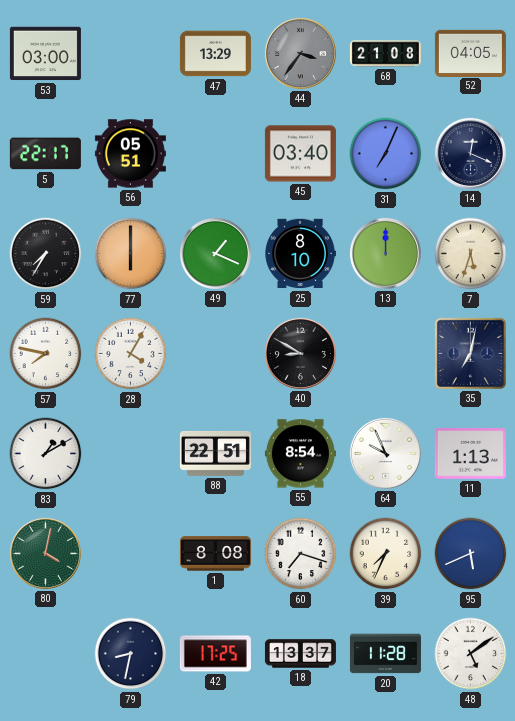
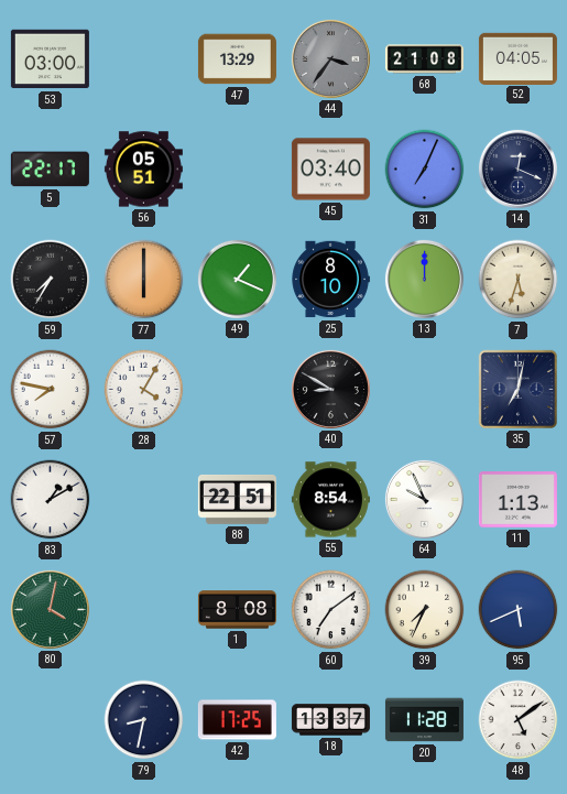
60: 7:18 -> 7:09
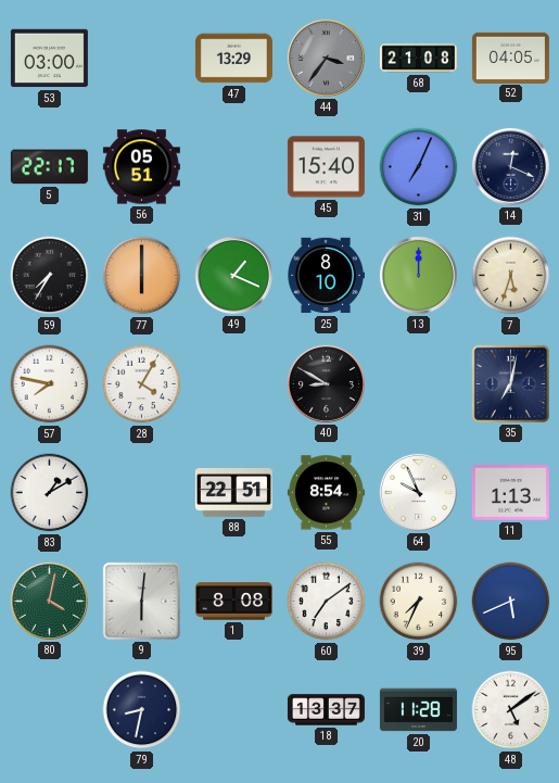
45: 03:40 -> 15:40
9: none -> 6:01
42: 17:25 -> none
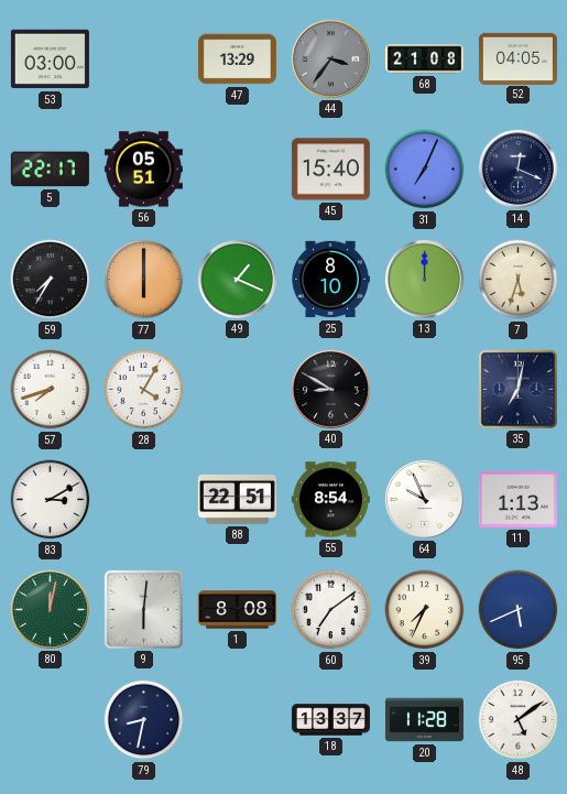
57: 7:47 -> 7:42
83: 1:10 -> 3:10
80: 4:02 -> 12:02
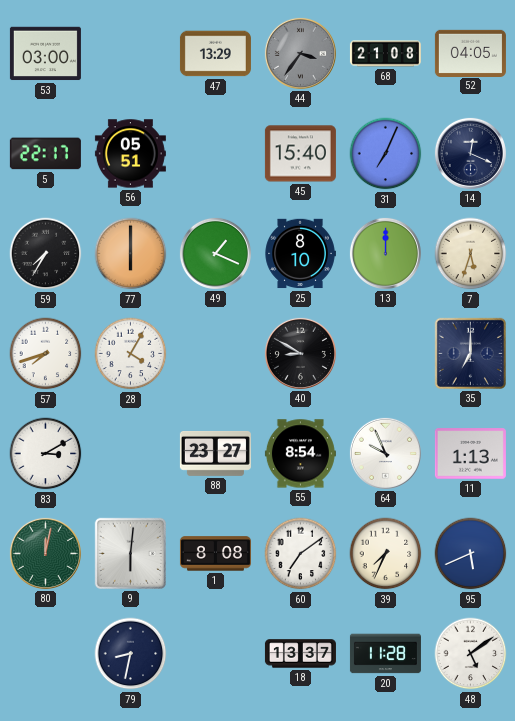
35: 7:02 -> 7:00
88: 22:51 -> 23:27
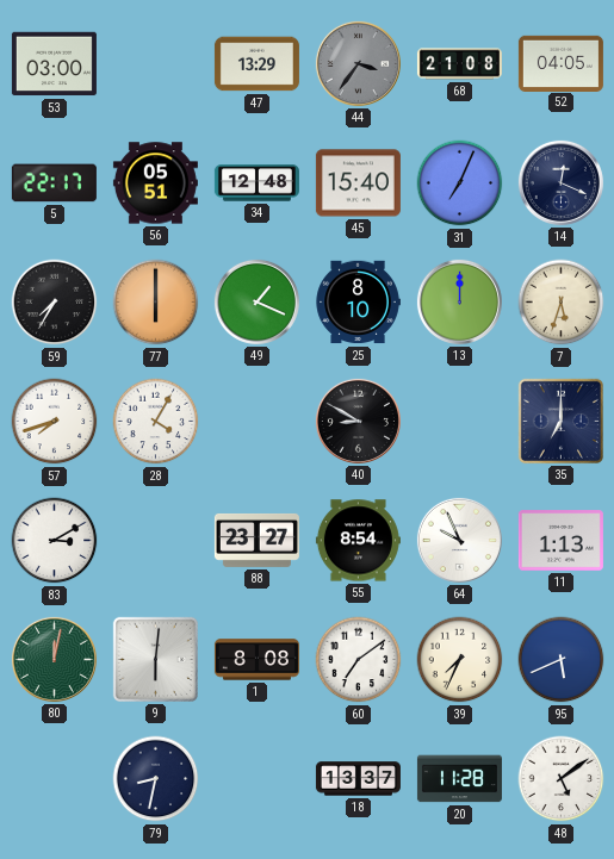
34: none -> 12:48
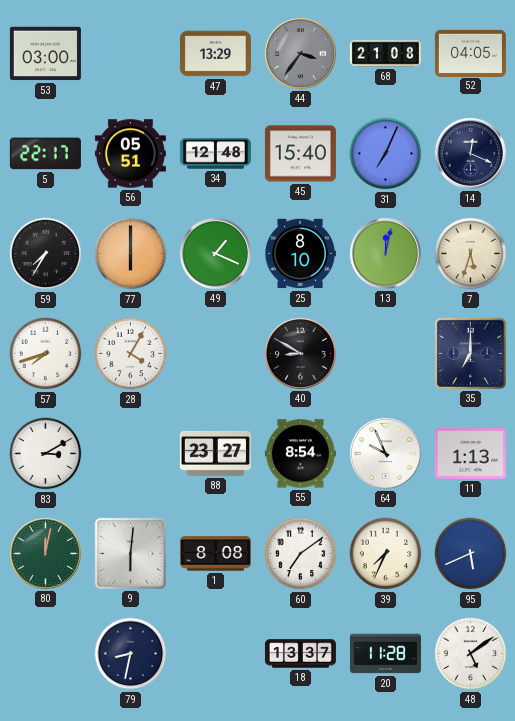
13: 12:00 -> 12:02
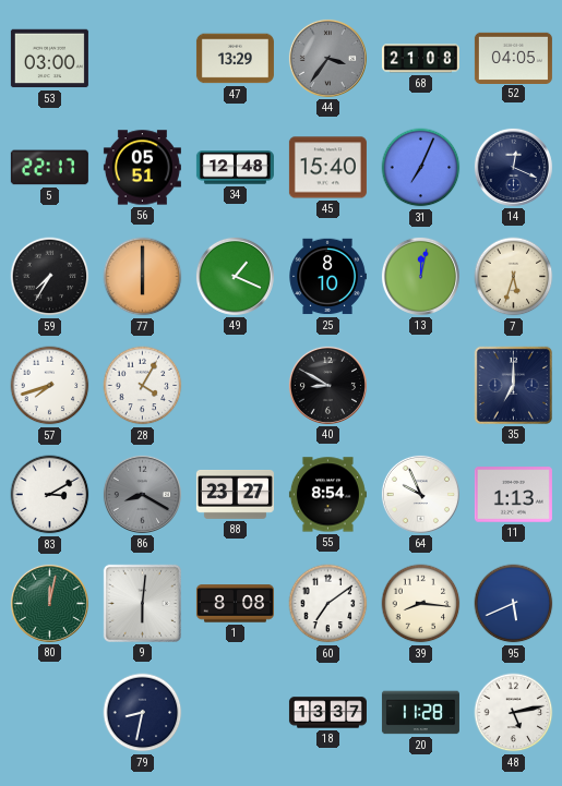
86: none -> 8:20
39: 7:34 -> 8:16
48: 5:09 -> 5:13
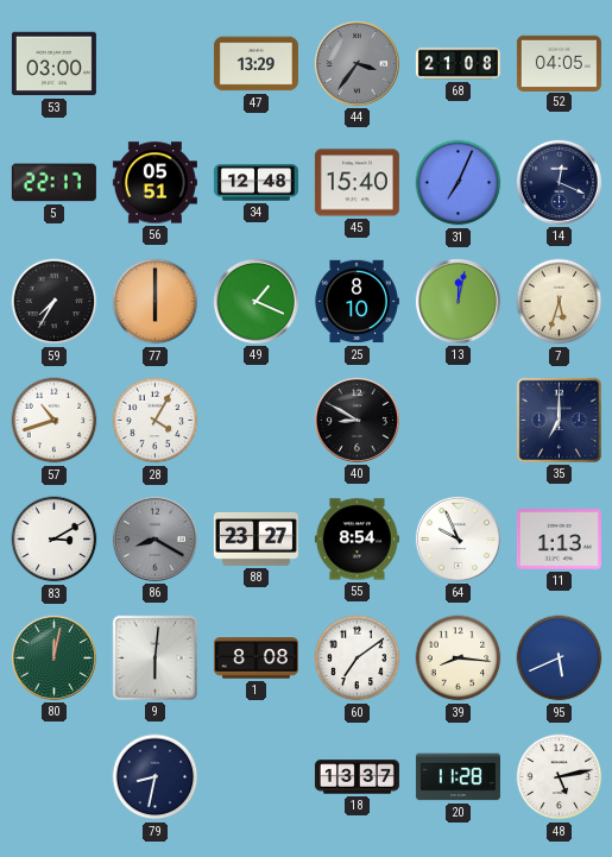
57: 7:42 -> 10:42
